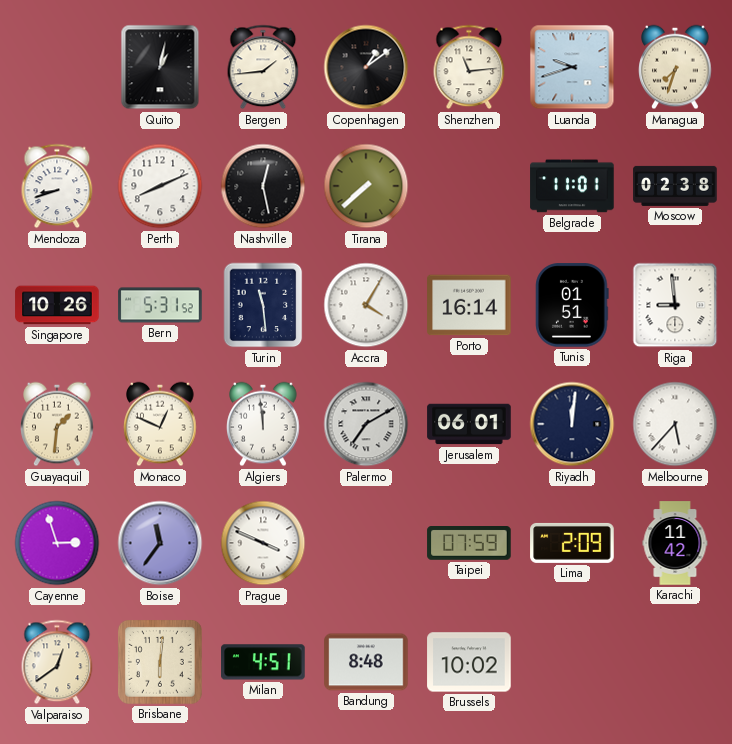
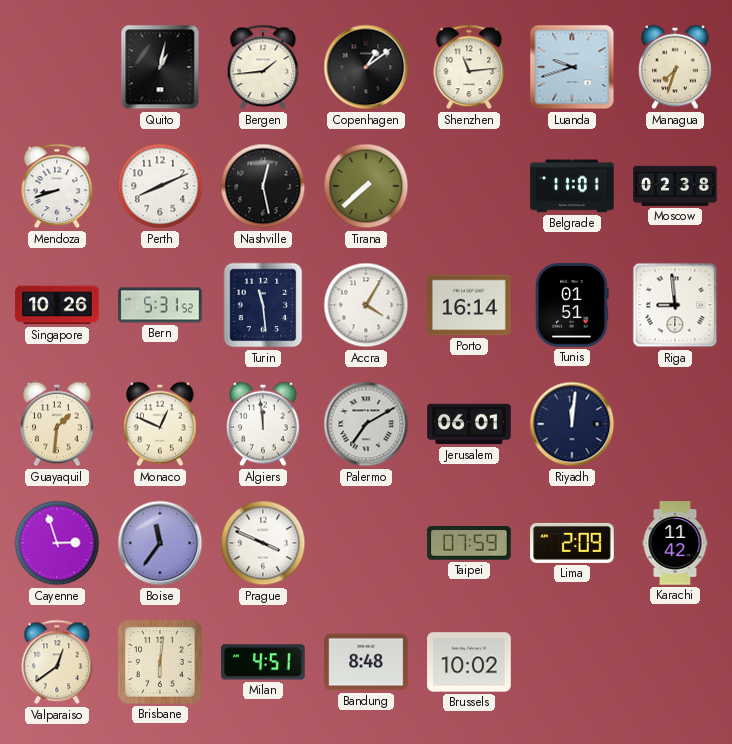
Melbourne: 5:37 -> none
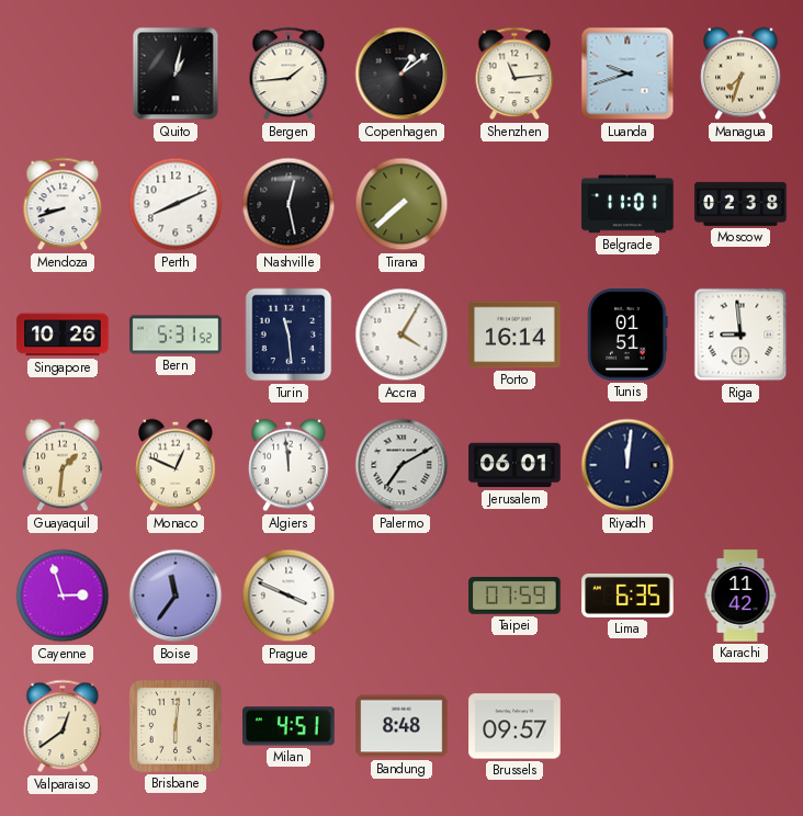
Lima: 2:09 -> 6:35
Brussels: 10:02 -> 09:57
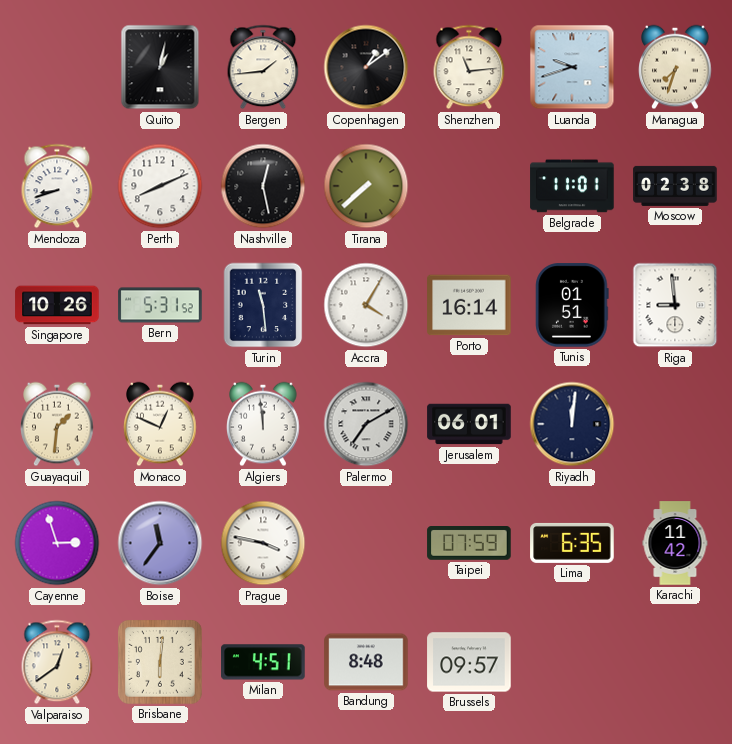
Prague: 3:49 -> 3:47
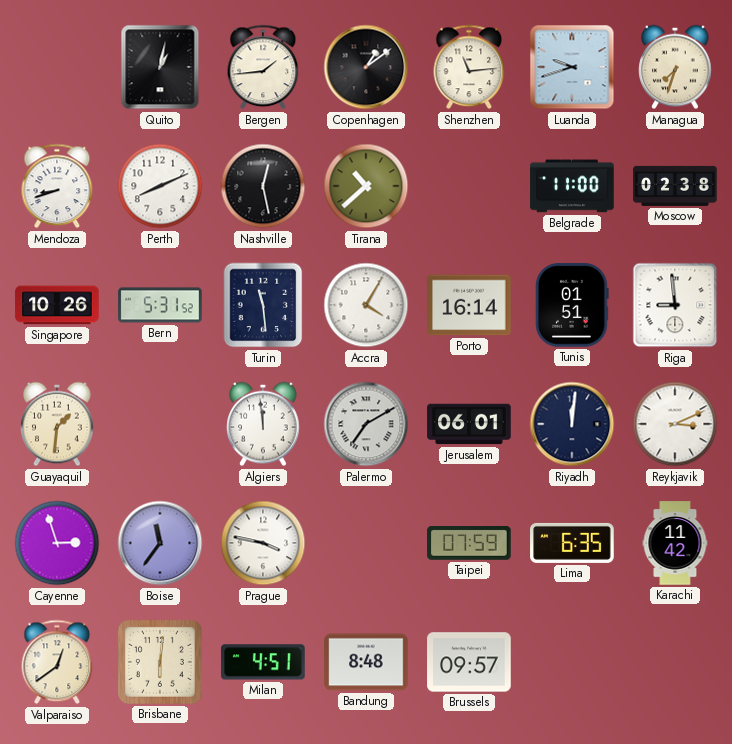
Tirana: 7:38 -> 10:38
Belgrade: 11:01 -> 11:00
Monaco: 12:49 -> none
Reykjavik: none -> 3:11
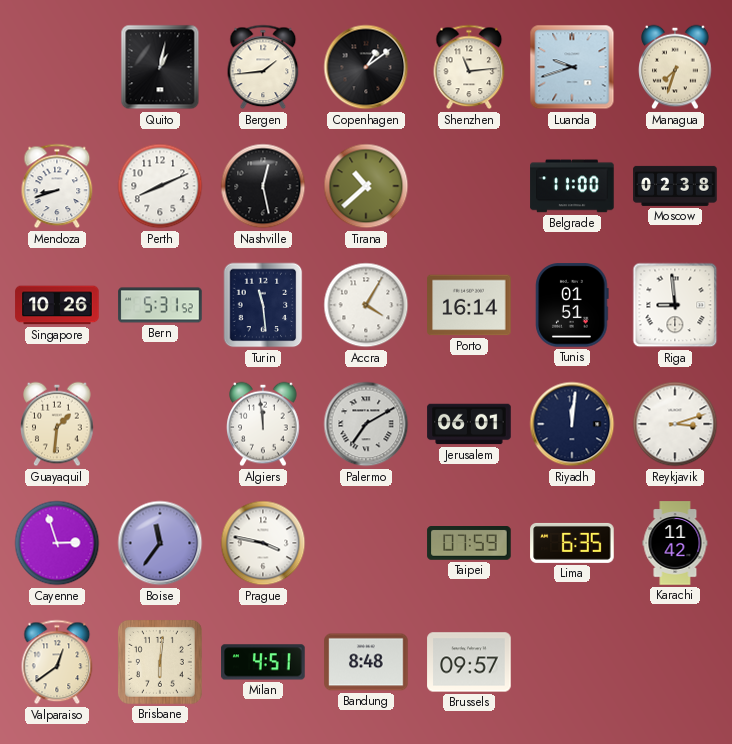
Reykjavik: 3:11 -> 3:12
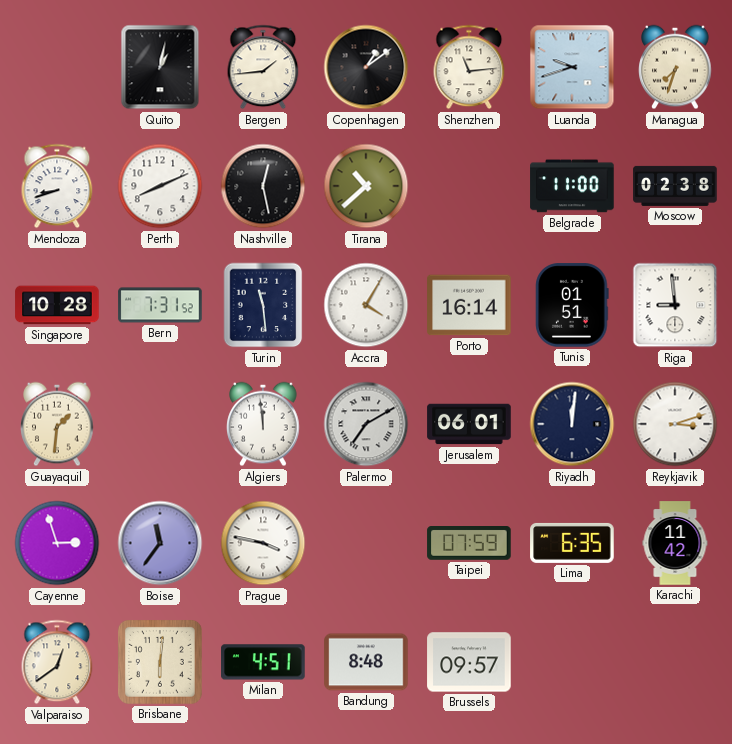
Singapore: 10:26 -> 10:28
Bern: 5:31 -> 7:31
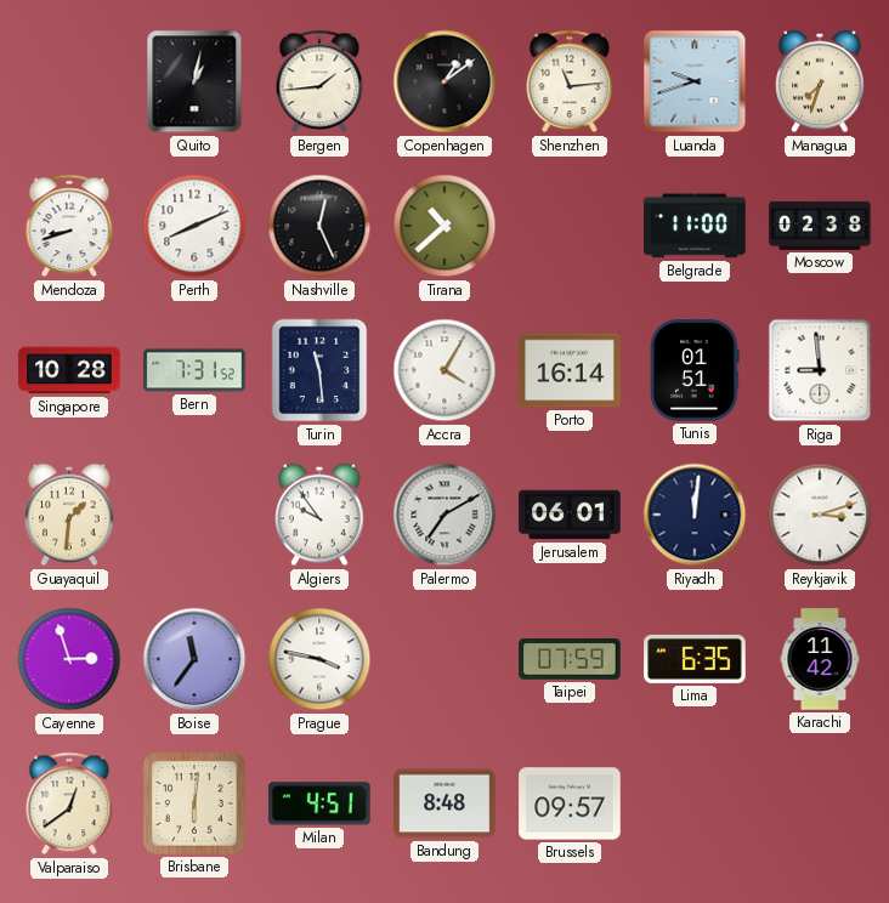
Nashville: 12:28 -> 12:26
Algiers: 11:59 -> 9:54
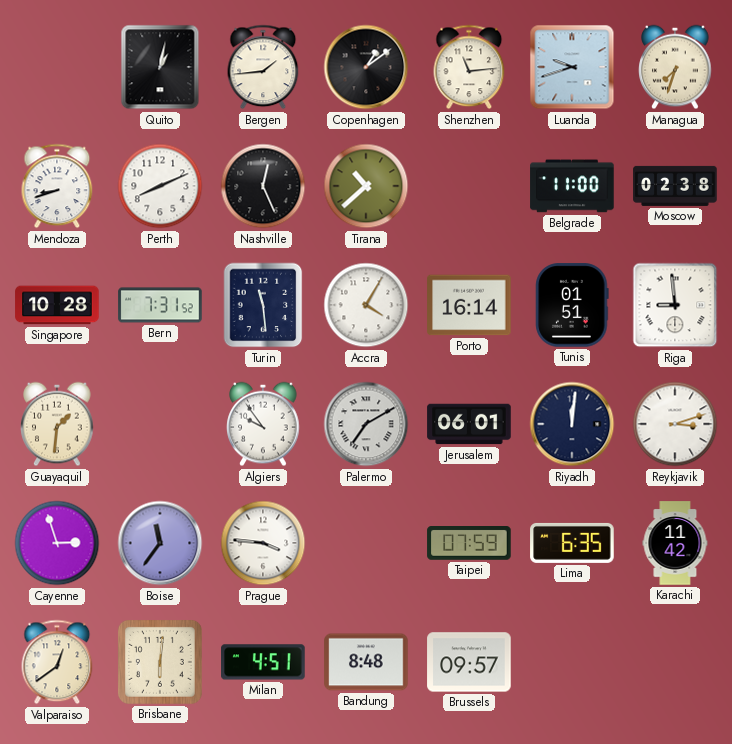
Prague: 3:47 -> 3:46
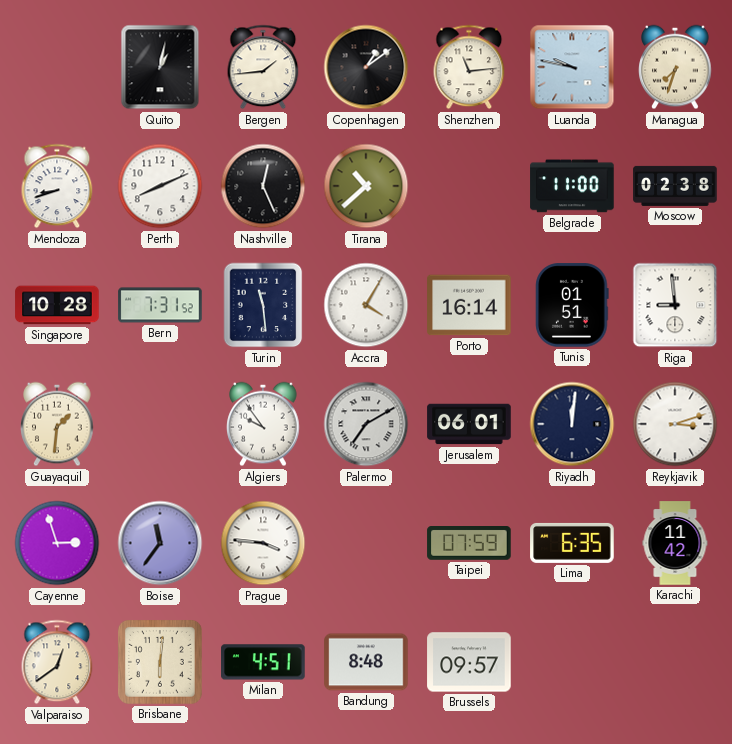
Luanda: 9:42 -> 9:47
